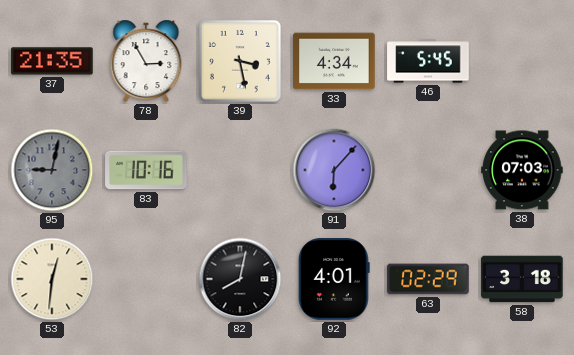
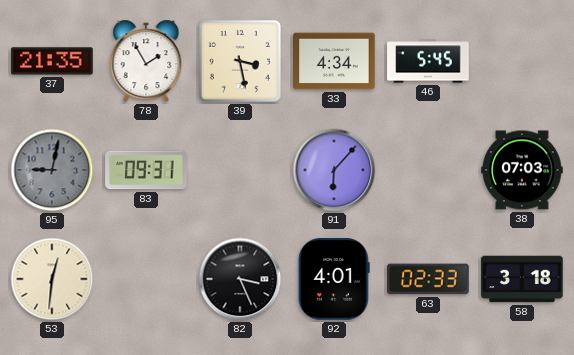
78: 2:55 -> 1:55
83: 10:16 -> 09:31
82: 8:02 -> 3:26
63: 02:29 -> 02:33
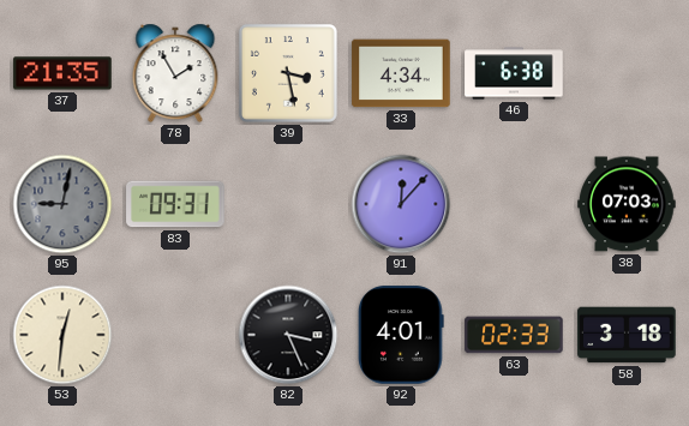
46: 5:45 -> 6:38
91: 6:07 -> 12:07
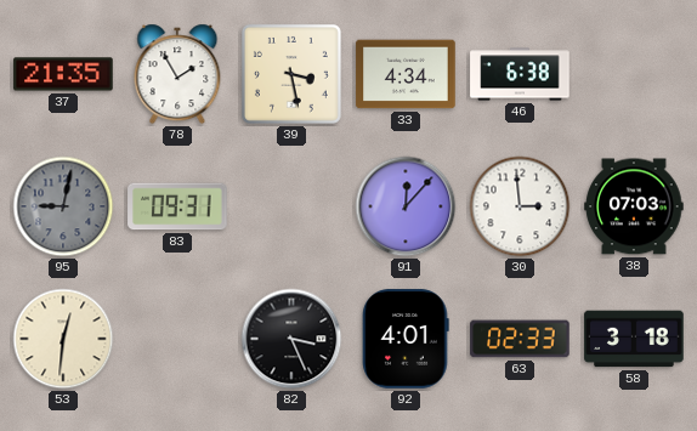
30: none -> 2:59
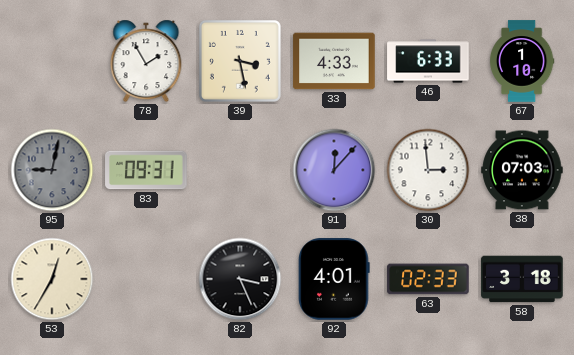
37: 21:35 -> none
33: 4:34 -> 4:33
46: 6:38 -> 6:33
67: none -> 1:10
53: 12:31 -> 12:35
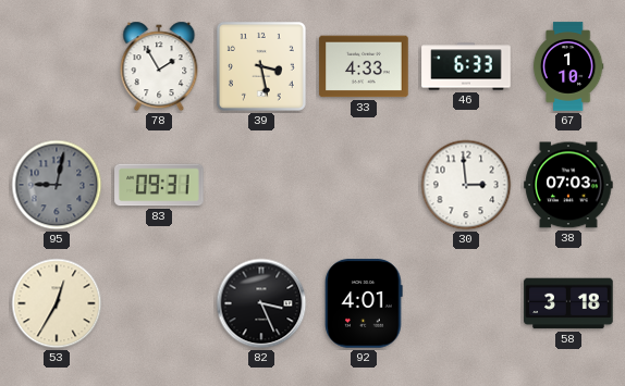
91: 12:07 -> none
63: 02:33 -> none
